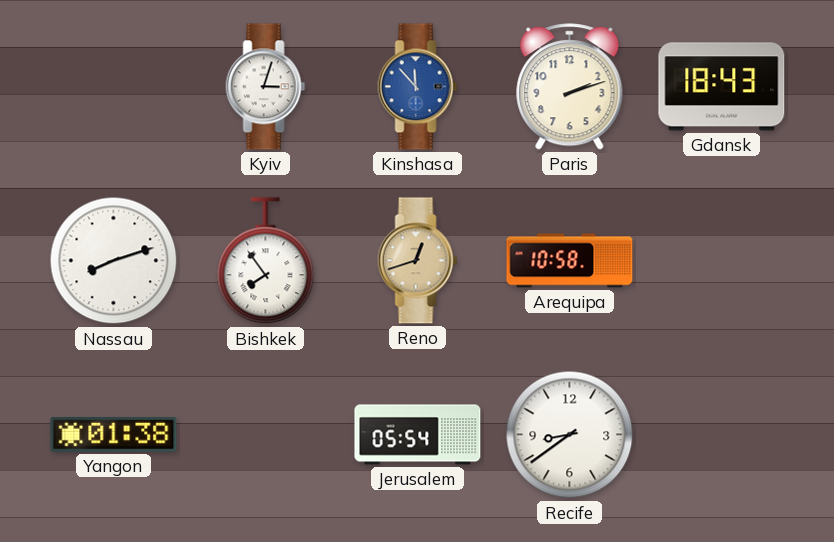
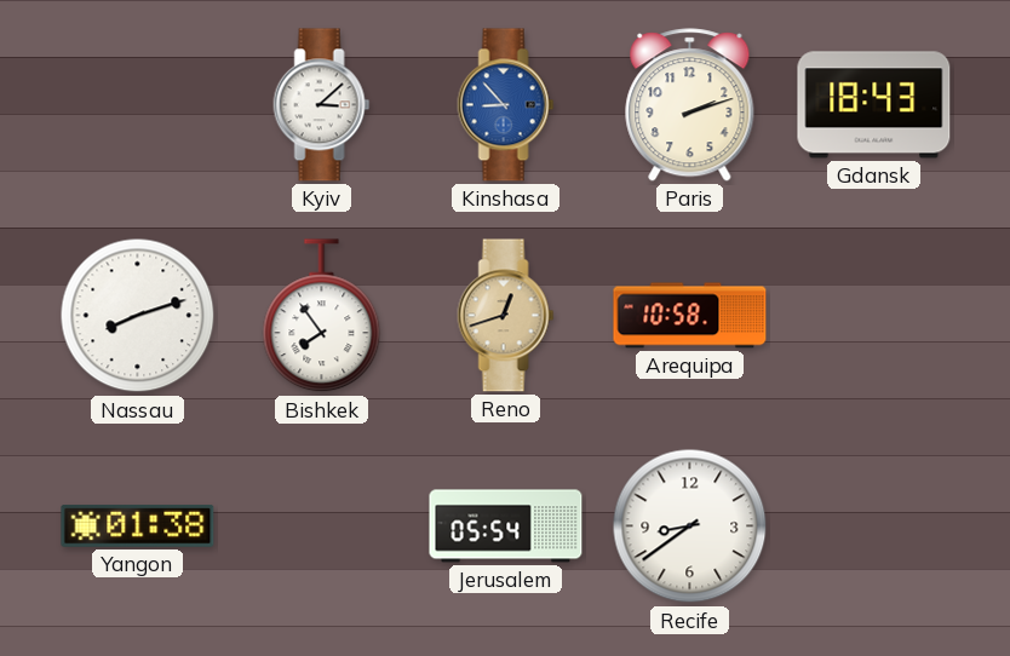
Kyiv: 3:03 -> 3:08
Kinshasa: 11:53 -> 8:53
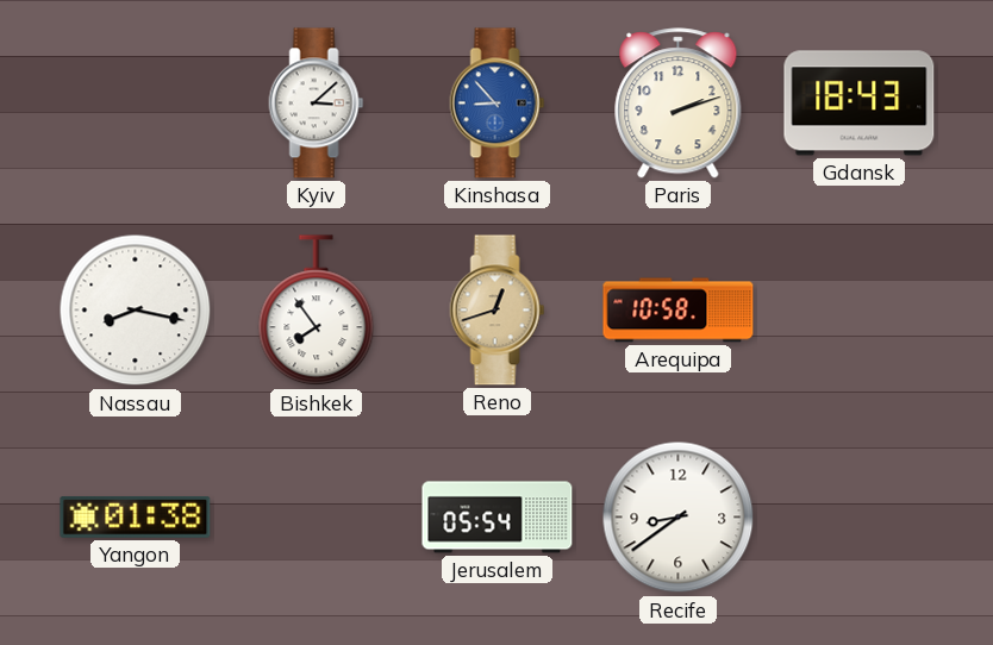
Nassau: 8:12 -> 8:17
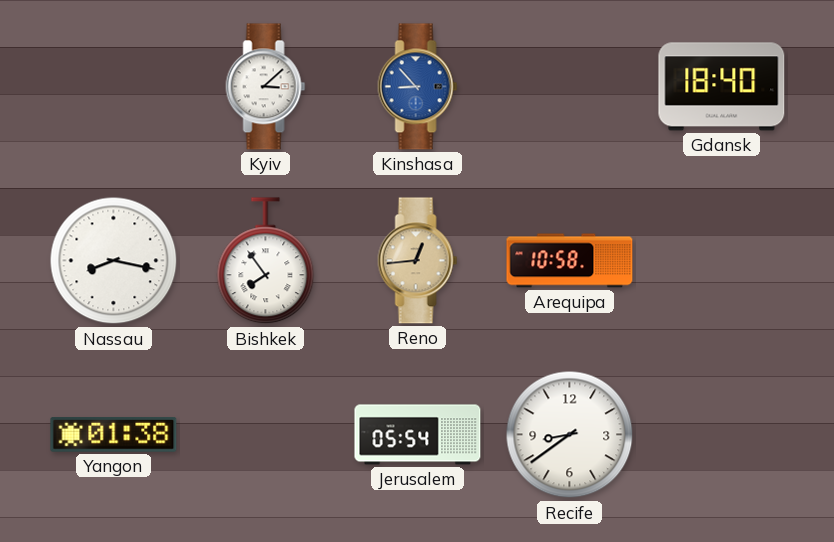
Paris: 2:12 -> none
Gdansk: 18:43 -> 18:40
Reno: 12:42 -> 12:44
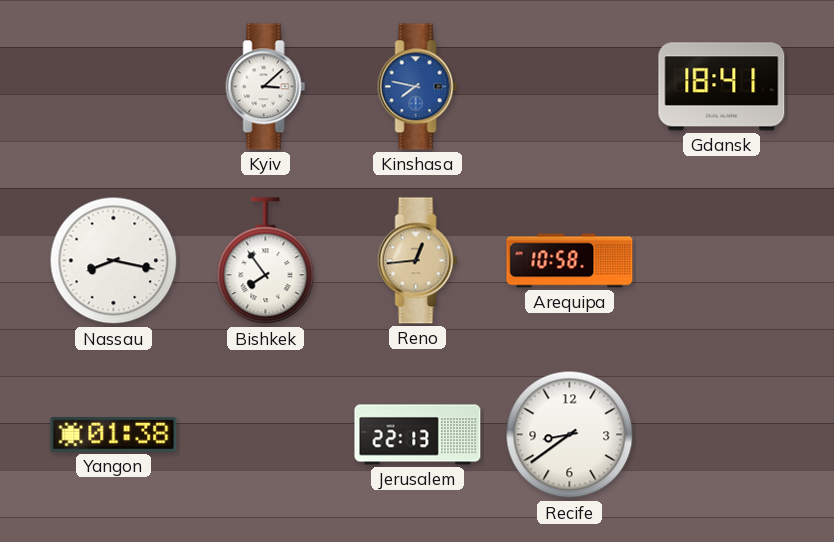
Kinshasa: 8:53 -> 7:47
Gdansk: 18:40 -> 18:41
Jerusalem: 05:54 -> 22:13
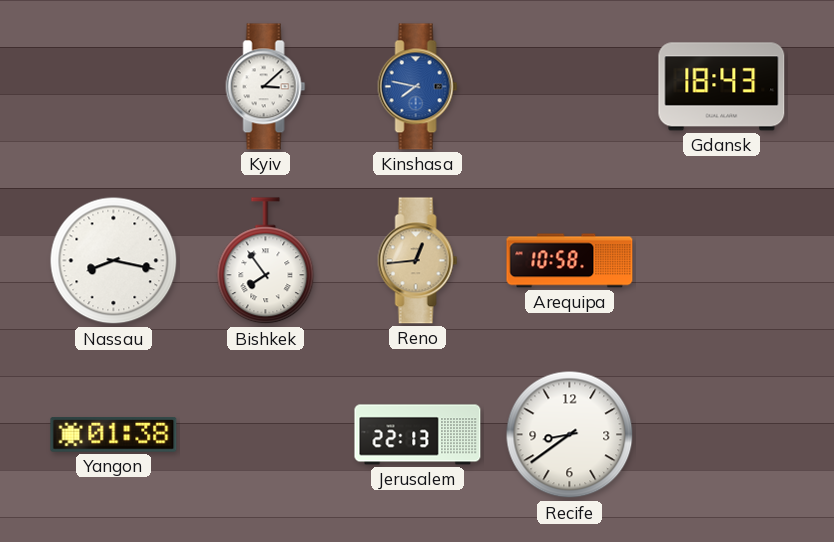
Gdansk: 18:41 -> 18:43
